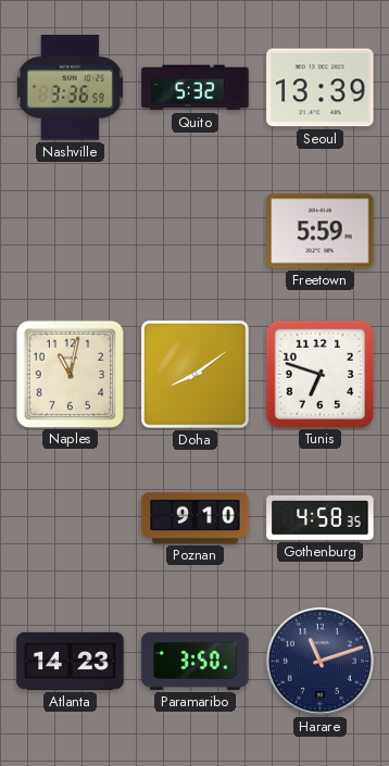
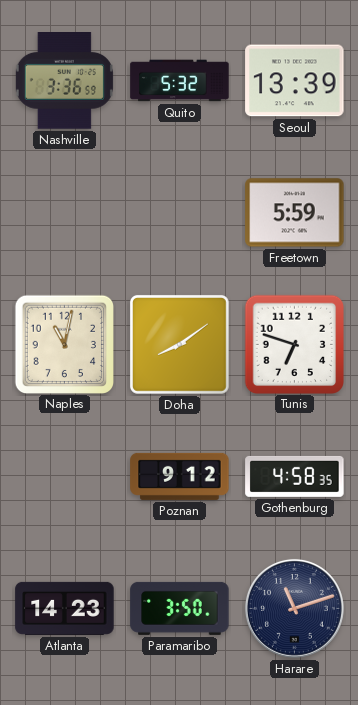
Poznan: 9:10 -> 9:12
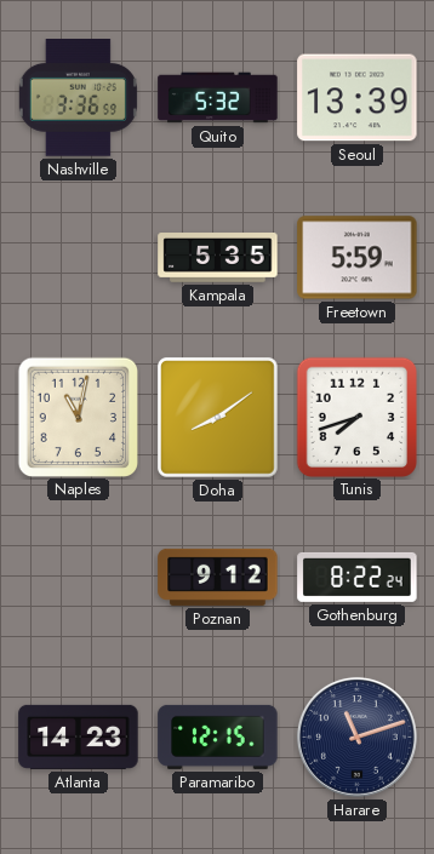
Kampala: none -> 5:35
Tunis: 6:48 -> 7:42
Gothenburg: 4:58 -> 8:22
Paramaribo: 3:50 -> 12:15
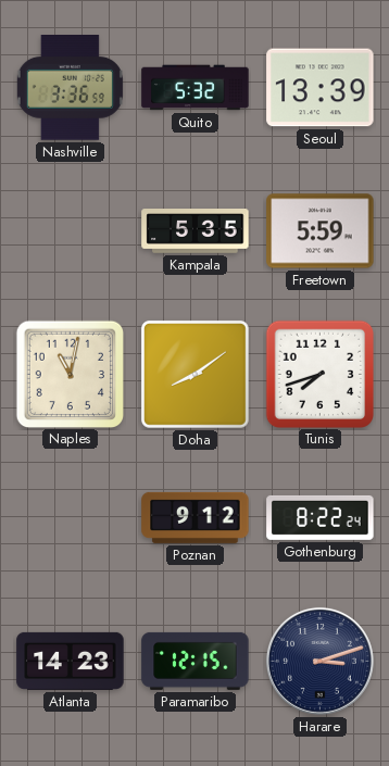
Harare: 11:12 -> 3:12
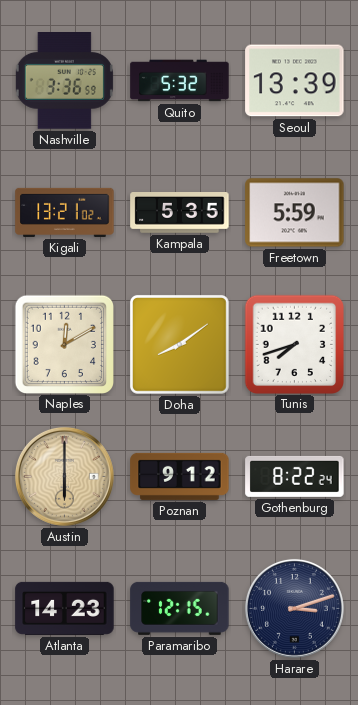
Kigali: none -> 13:21
Naples: 11:02 -> 12:10
Austin: none -> 6:00
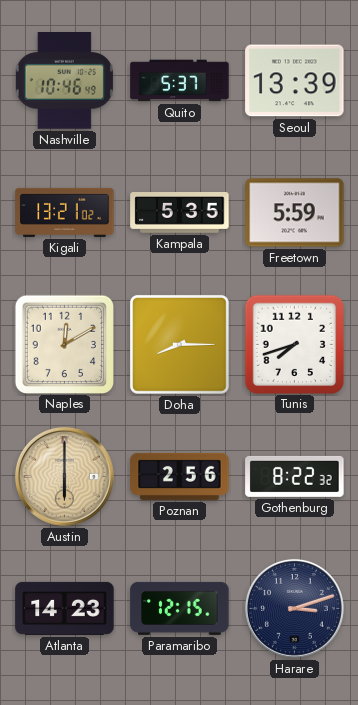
Nashville: 3:36 -> 10:46
Quito: 5:32 -> 5:37
Doha: 8:09 -> 8:15
Poznan: 9:12 -> 2:56
Gothenburg: 8:22:24 -> 8:22:32
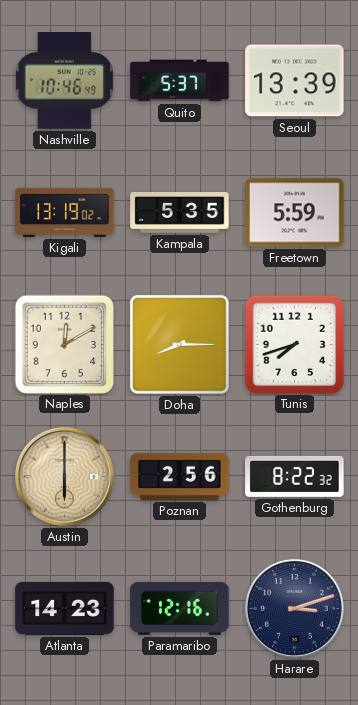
Kigali: 13:21 -> 13:19
Paramaribo: 12:15 -> 12:16
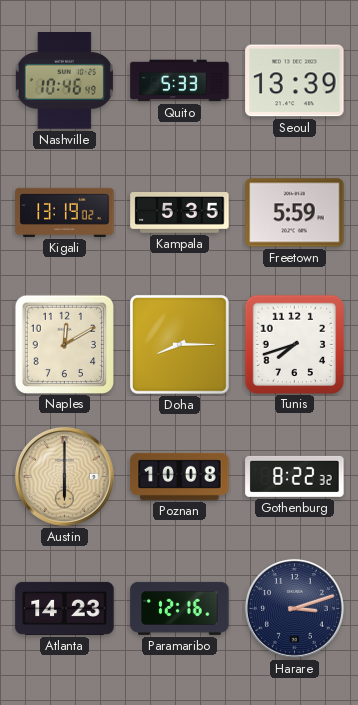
Quito: 5:37 -> 5:33
Poznan: 2:56 -> 10:08
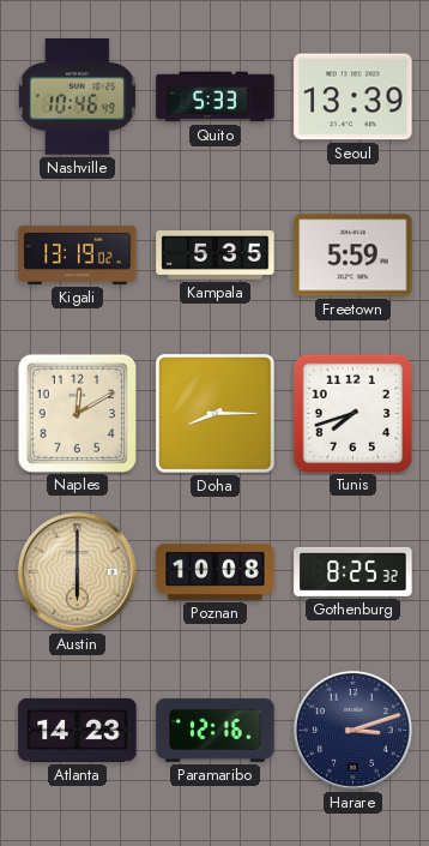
Gothenburg: 8:22 -> 8:25
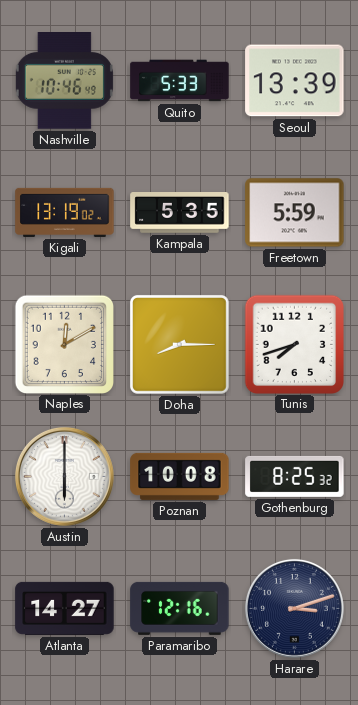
Austin dial: champagne -> white
Atlanta: 14:23 -> 14:27
